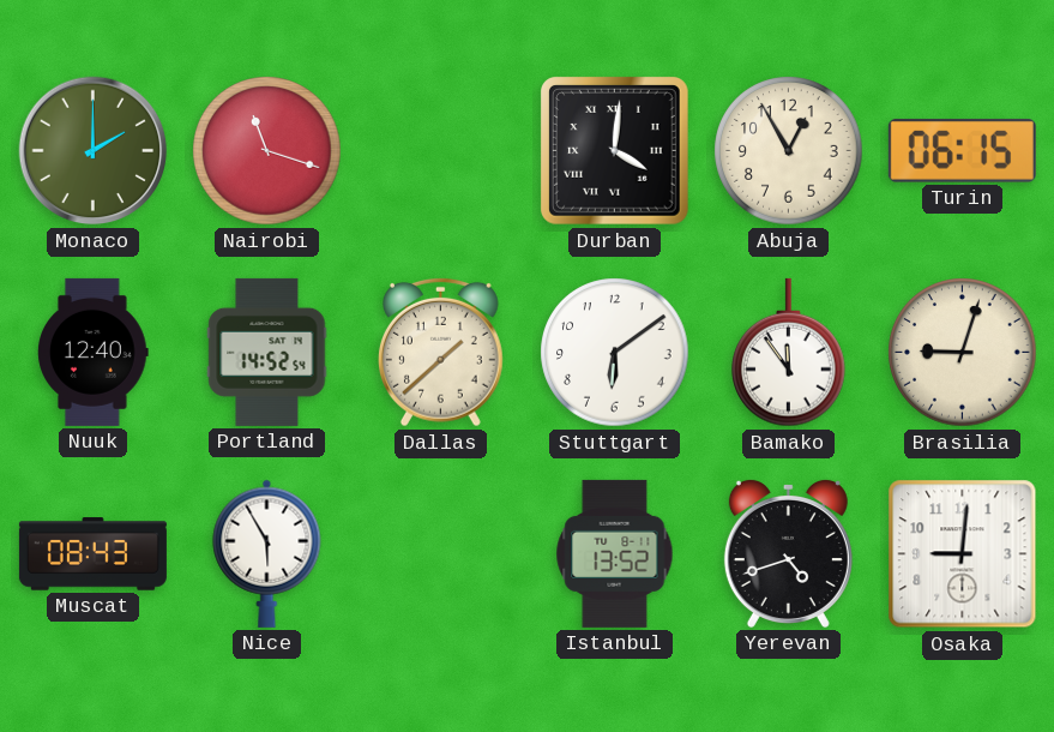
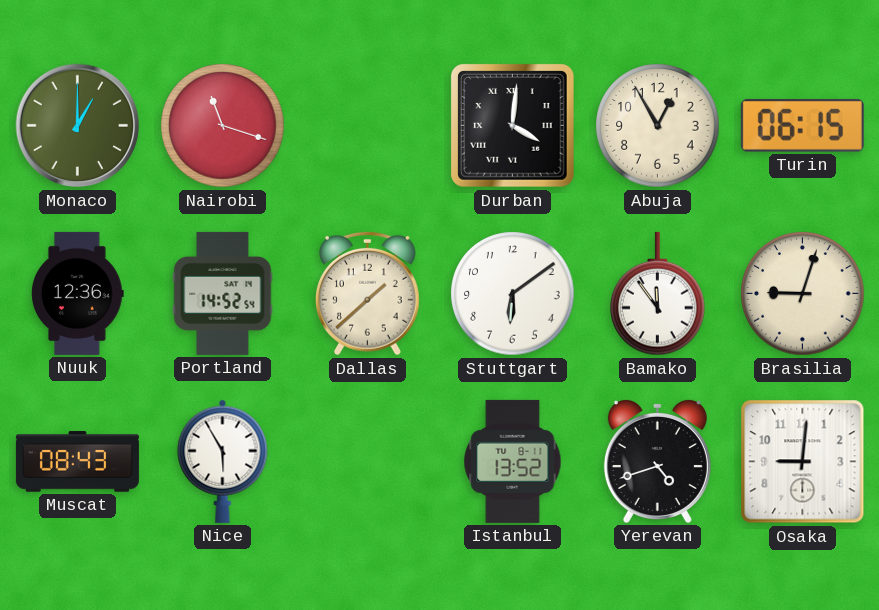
Monaco: 2:00 -> 1:00
Nuuk: 12:40 -> 12:36
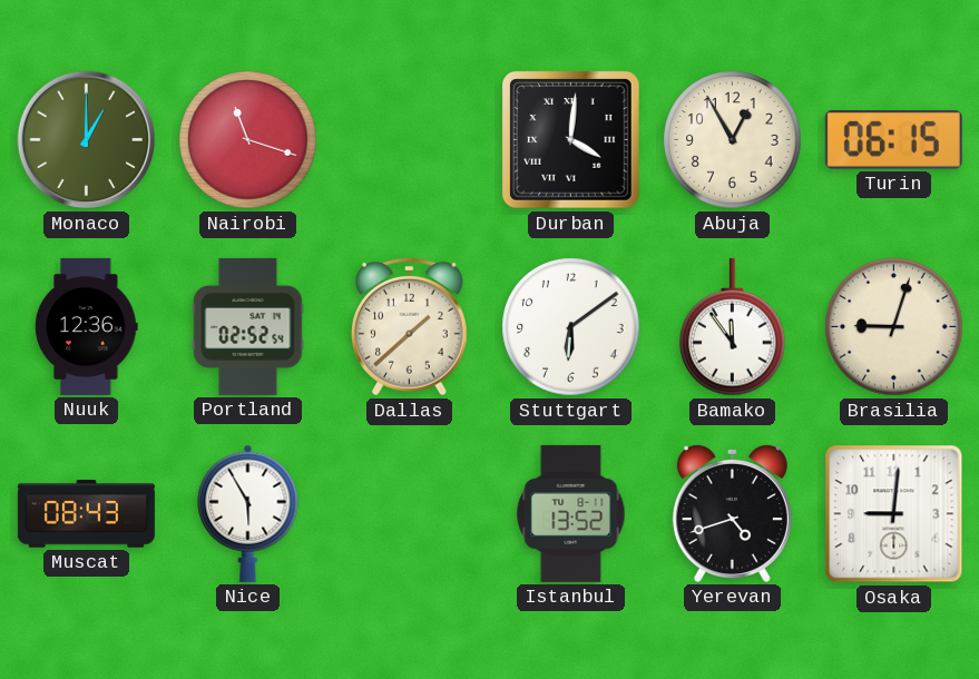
Portland: 14:52 -> 02:52
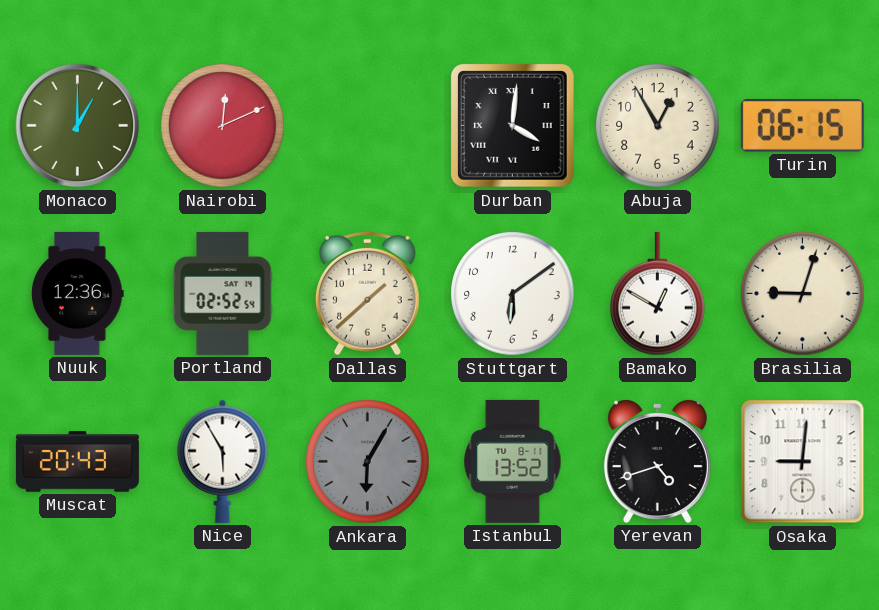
Nairobi: 11:18 -> 12:11
Bamako: 11:54 -> 12:50
Muscat: 08:43 -> 20:43
Ankara: none -> 6:05
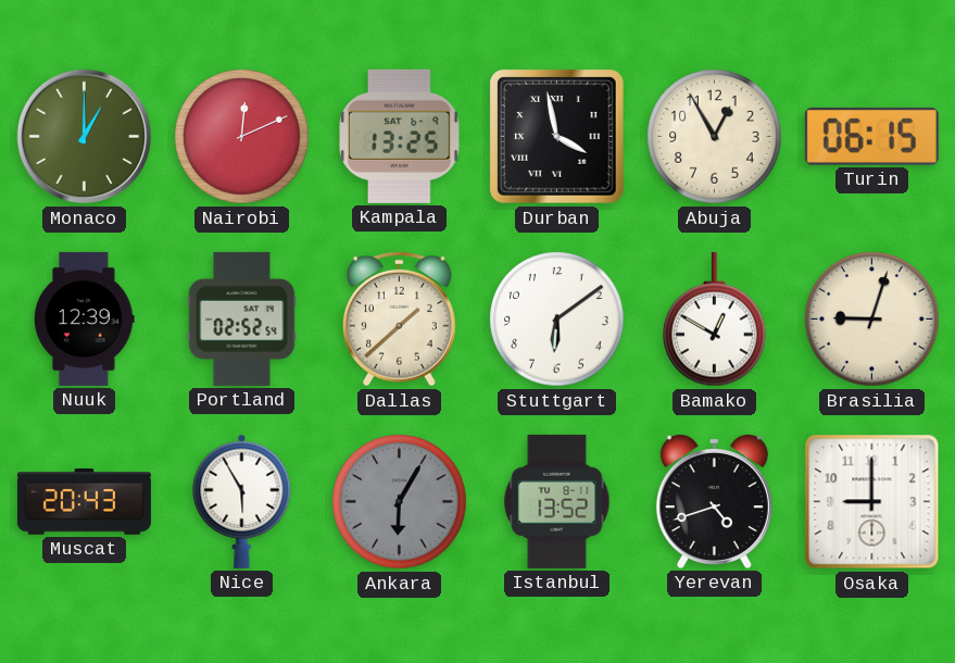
Kampala: none -> 13:25
Durban: 4:01 -> 3:58
Nuuk: 12:36 -> 12:39
Osaka: 9:01 -> 9:00
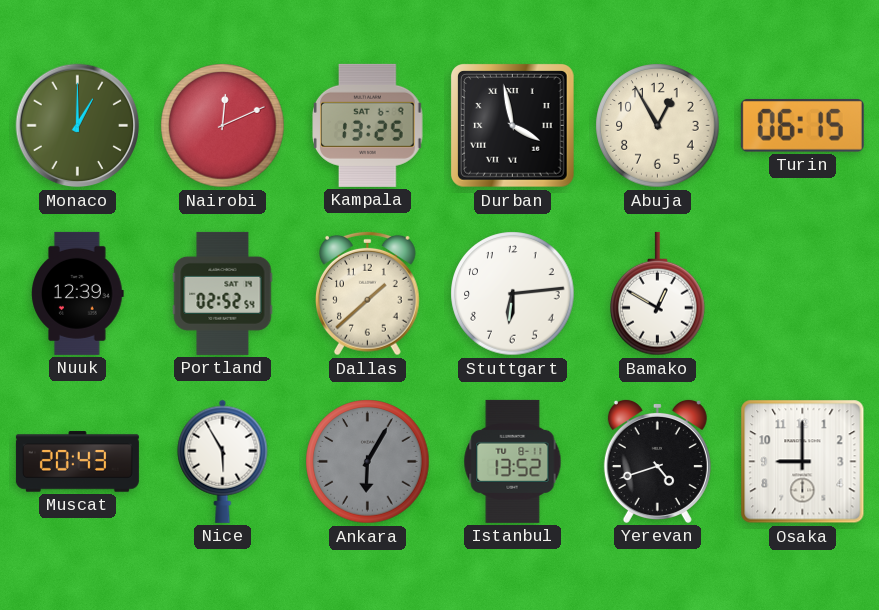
Stuttgart: 6:09 -> 6:14
Brasilia: 9:03 -> none
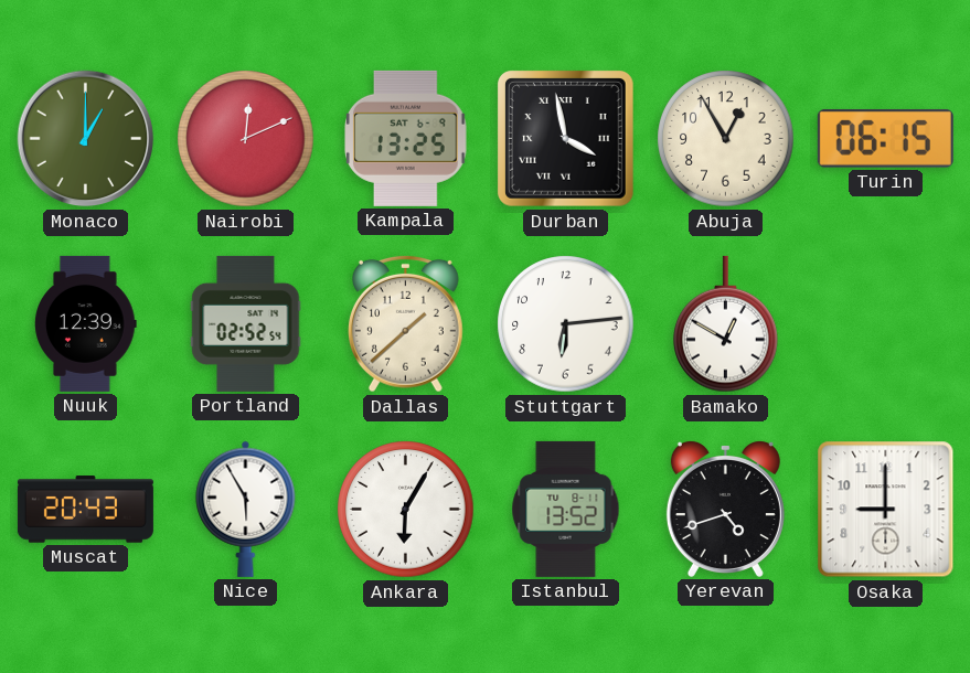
Ankara dial: grey -> white
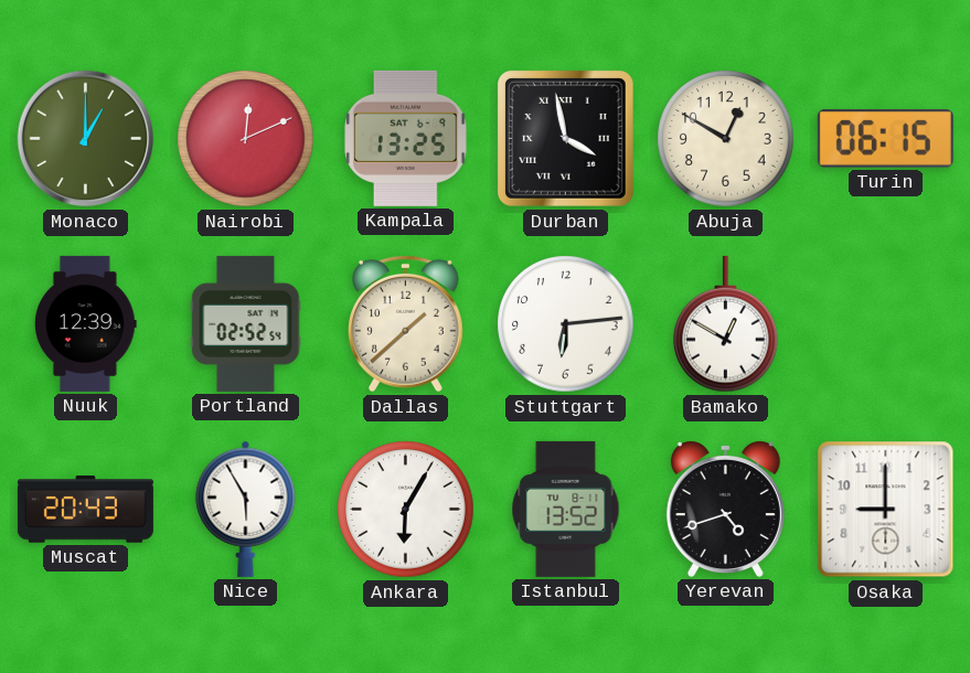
Abuja: 12:55 -> 12:50
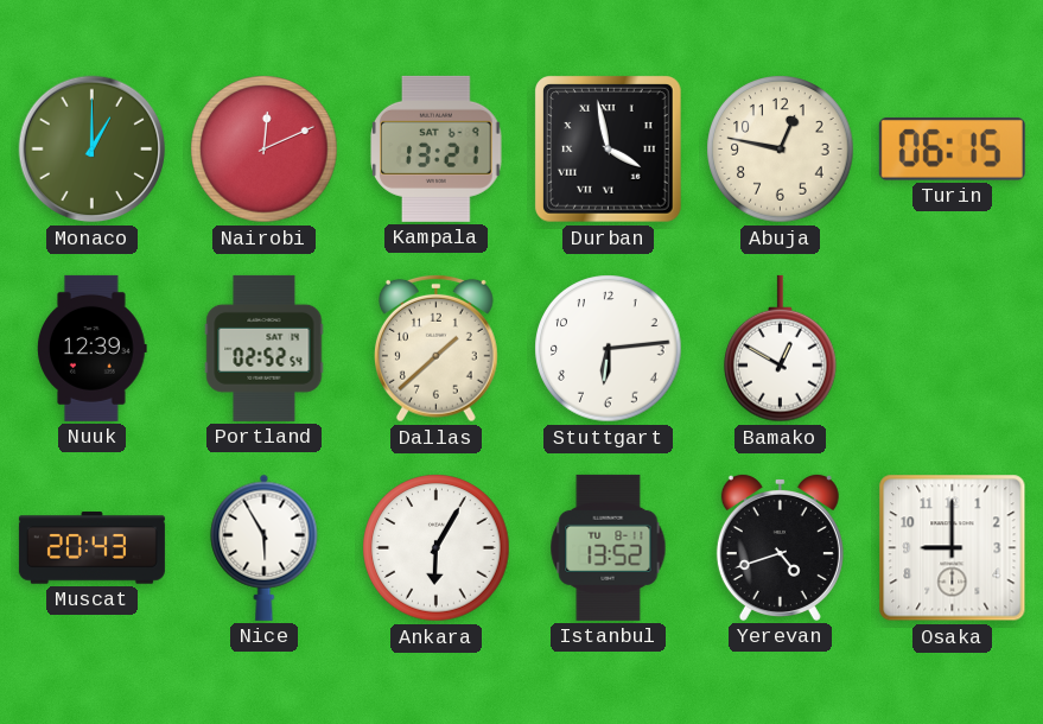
Kampala: 13:25 -> 13:21
Abuja: 12:50 -> 12:47
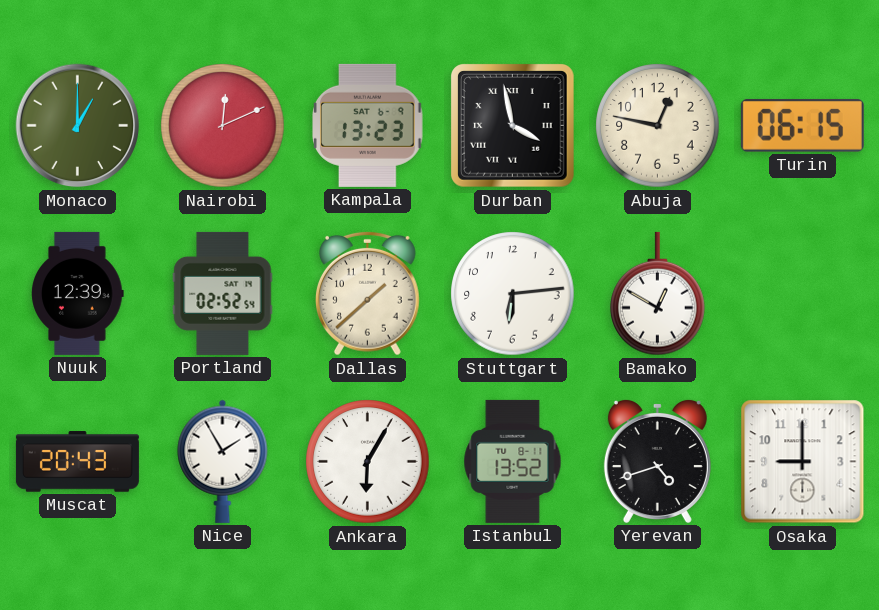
Kampala: 13:21 -> 13:23
Nice: 5:55 -> 1:55
